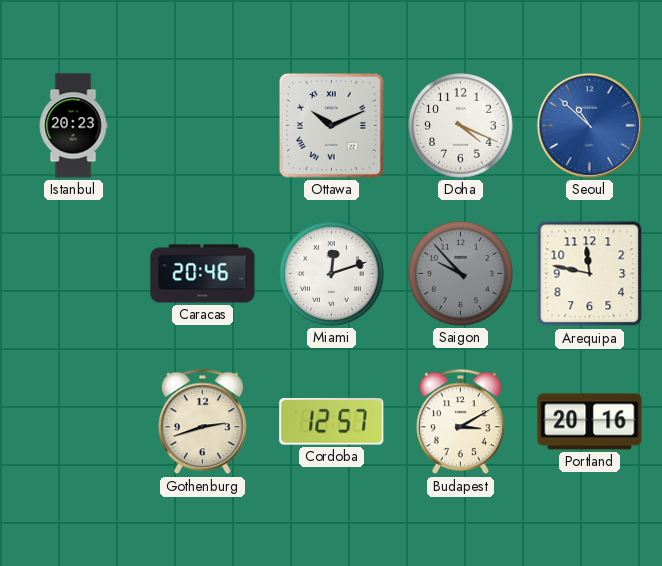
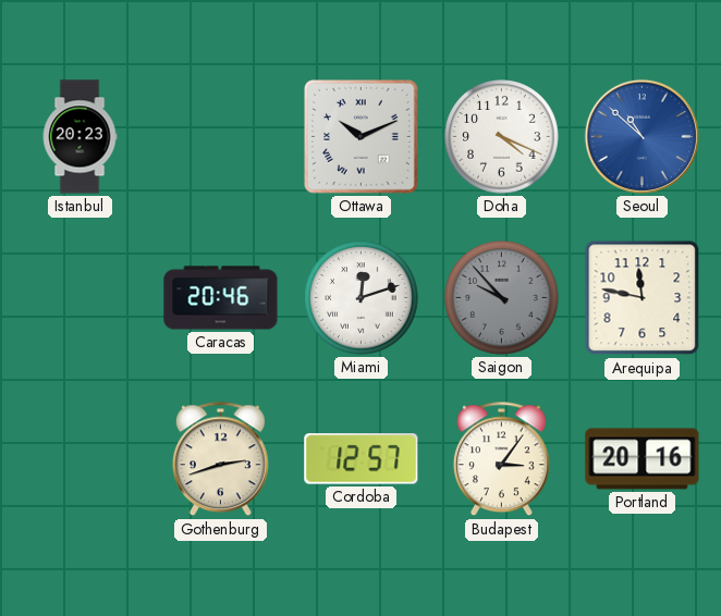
Budapest: 3:10 -> 3:06
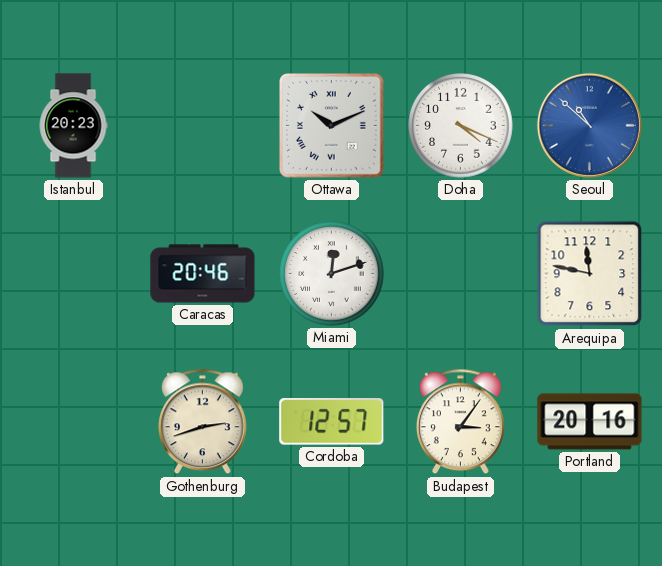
Saigon: 9:53 -> none
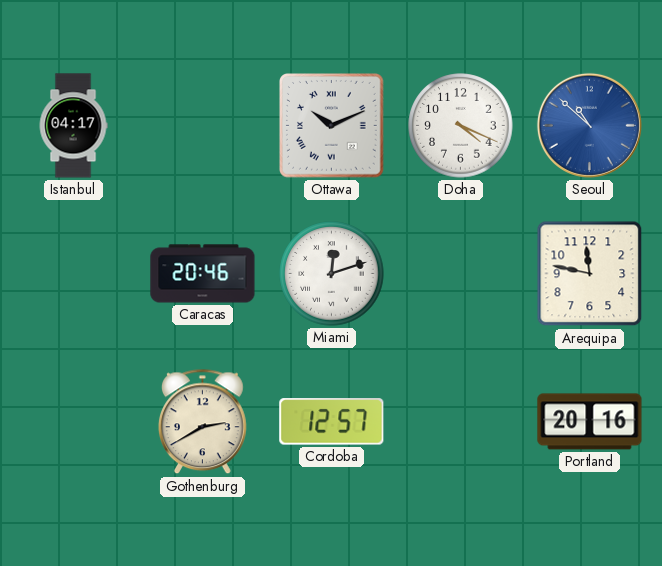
Istanbul: 20:23 -> 04:17
Gothenburg: 2:42 -> 2:40
Budapest: 3:06 -> none
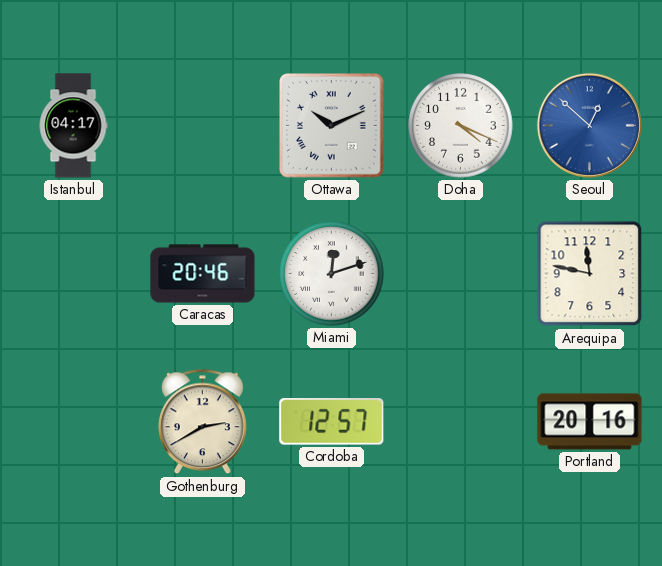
Seoul: 10:52 -> 12:52
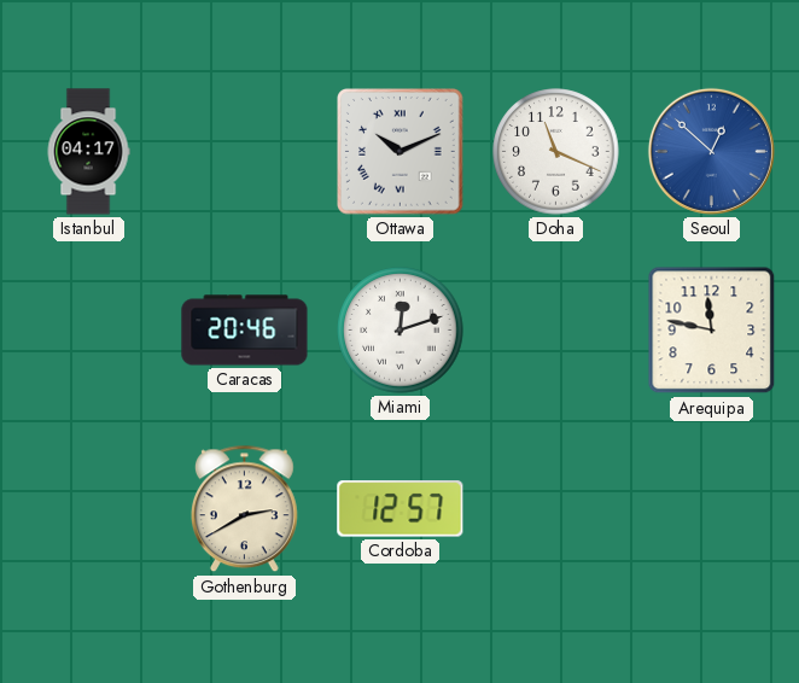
Doha: 4:19 -> 11:19
Portland: 20:16 -> none
